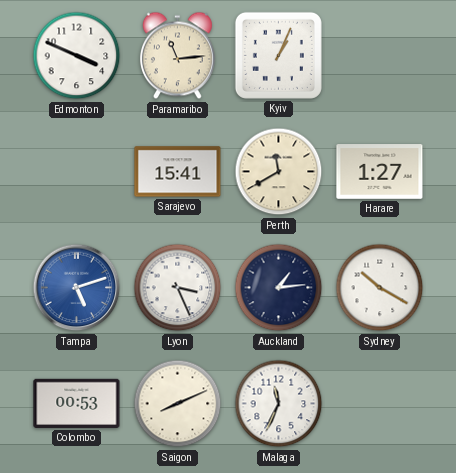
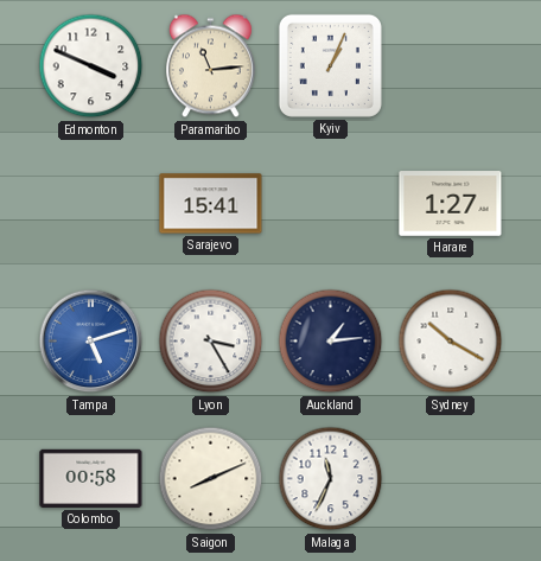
Perth: 11:40 -> none
Lyon: 3:26 -> 3:25
Colombo: 00:53 -> 00:58
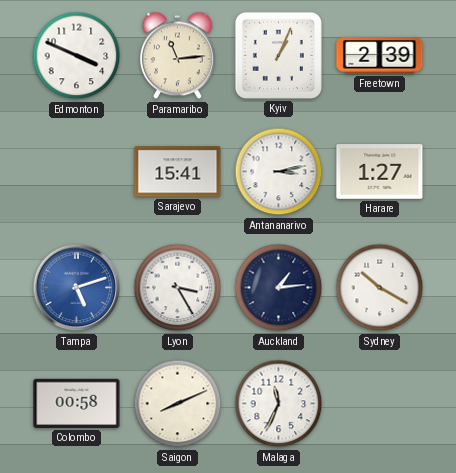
Freetown: none -> 2:39
Antananarivo: none -> 3:13
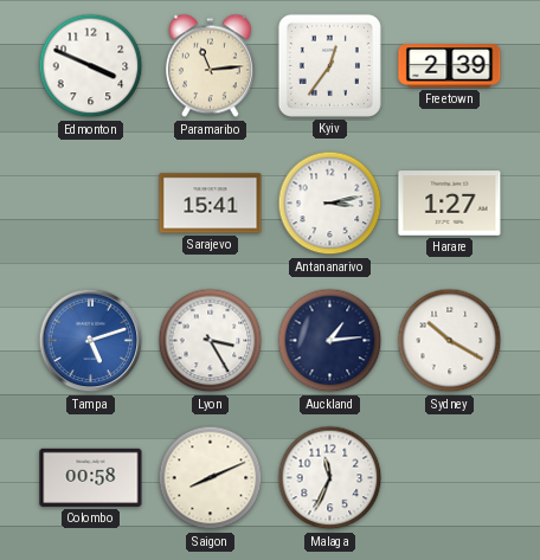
Kyiv: 1:04 -> 12:36
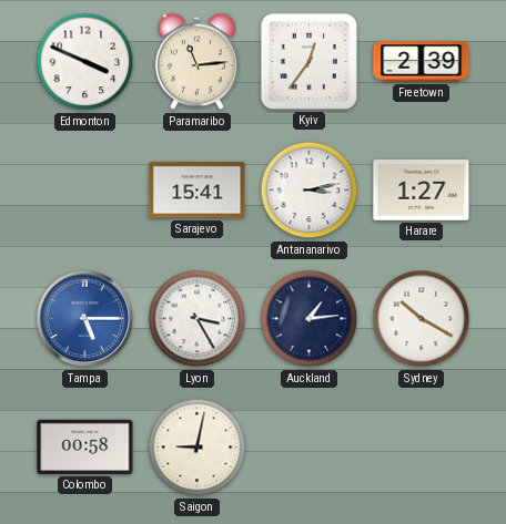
Tampa: 5:12 -> 5:15
Saigon: 8:11 -> 9:02
Malaga: 11:34 -> none
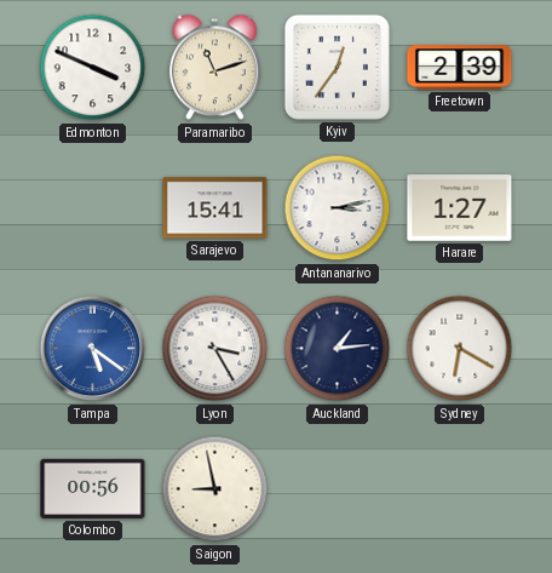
Paramaribo: 11:14 -> 11:12
Tampa: 5:15 -> 5:21
Sydney: 10:20 -> 6:20
Colombo: 00:58 -> 00:56
Saigon: 9:02 -> 8:58
